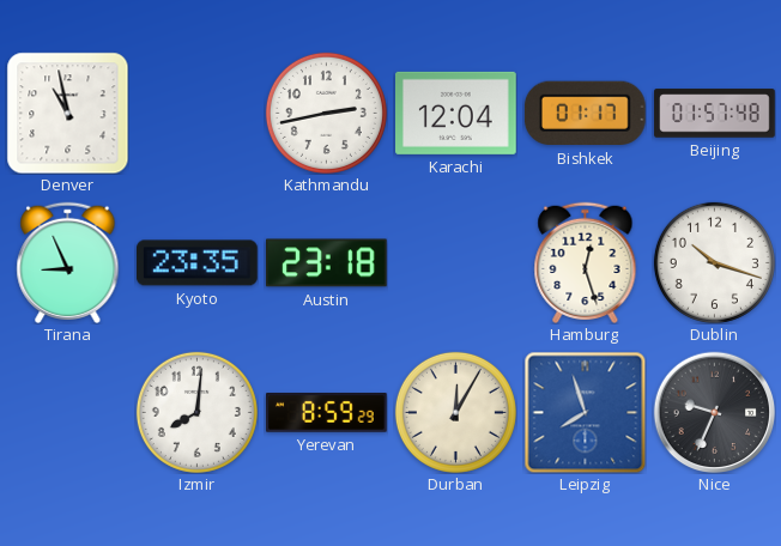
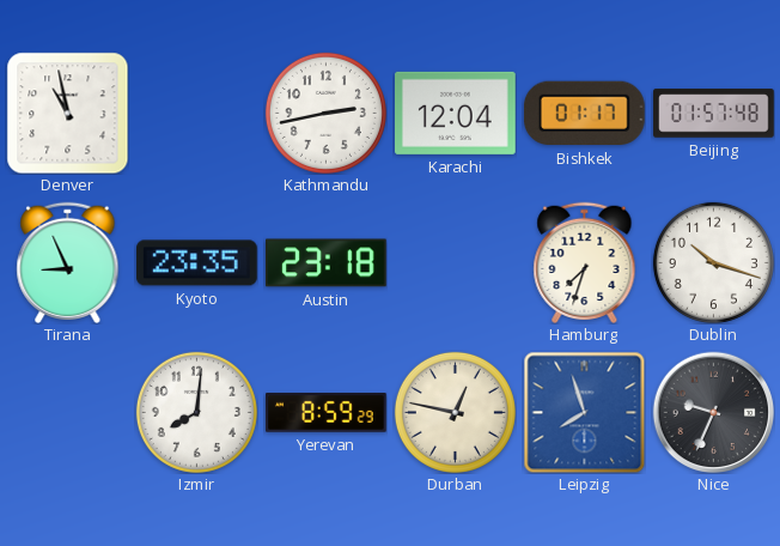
Hamburg: 12:27 -> 7:33
Durban: 12:05 -> 12:47
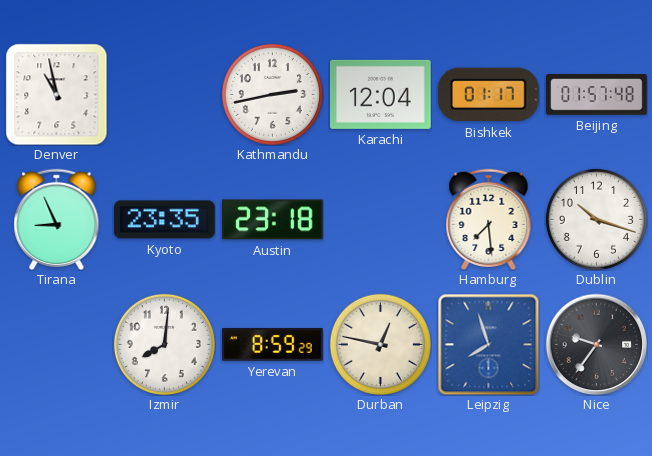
Hamburg: 7:33 -> 7:29
Nice: 9:34 -> 9:36
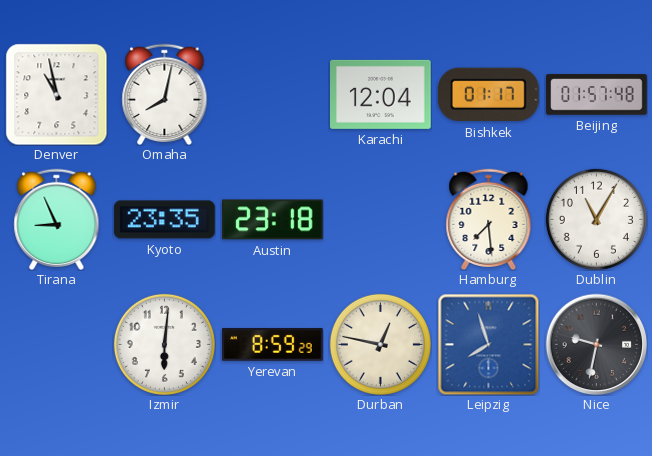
Omaha: none -> 8:02
Kathmandu: 2:43 -> none
Dublin: 10:18 -> 11:05
Izmir: 8:01 -> 6:01
Nice: 9:36 -> 9:32
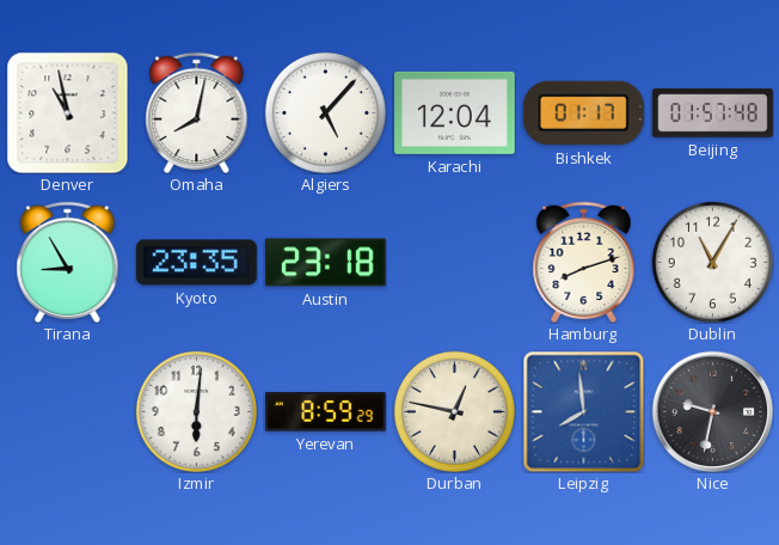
Algiers: none -> 5:07
Tirana: 8:56 -> 8:55
Hamburg: 7:29 -> 8:12
Leipzig: 7:57 -> 7:59
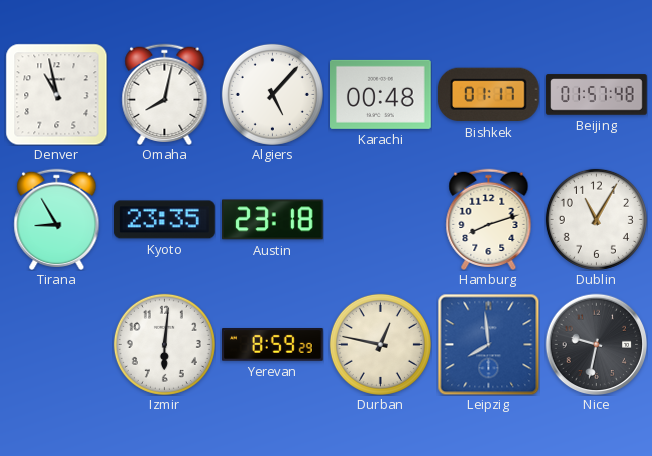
Karachi: 12:04 -> 00:48
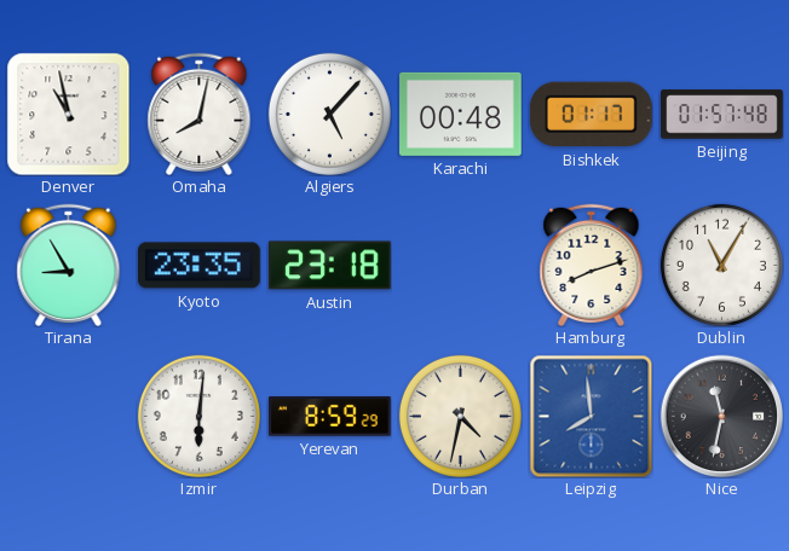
Durban: 12:47 -> 4:32
Nice: 9:32 -> 11:32
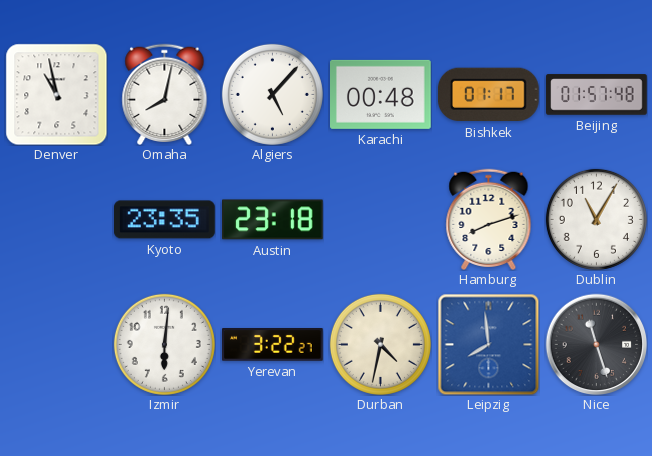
Tirana: 8:55 -> none
Yerevan: 8:59 -> 3:22
Nice: 11:32 -> 11:27
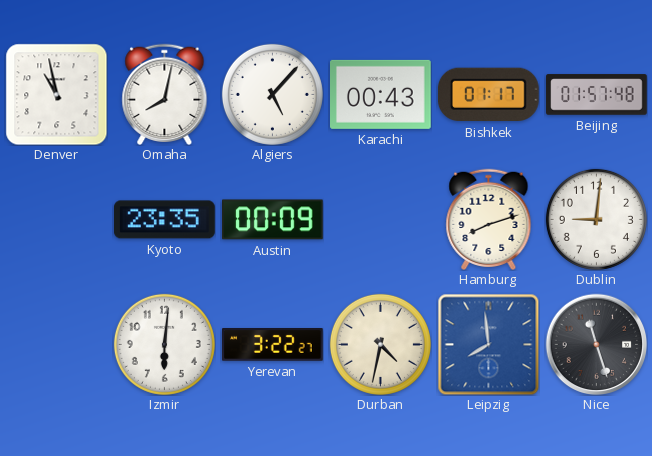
Karachi: 00:48 -> 00:43
Austin: 23:18 -> 00:09
Dublin: 11:05 -> 9:01
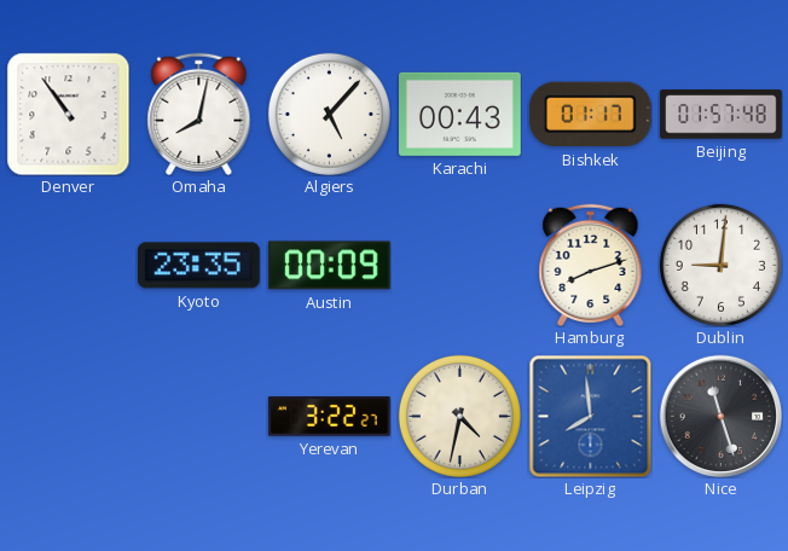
Denver: 10:58 -> 10:54
Izmir: 6:01 -> none
